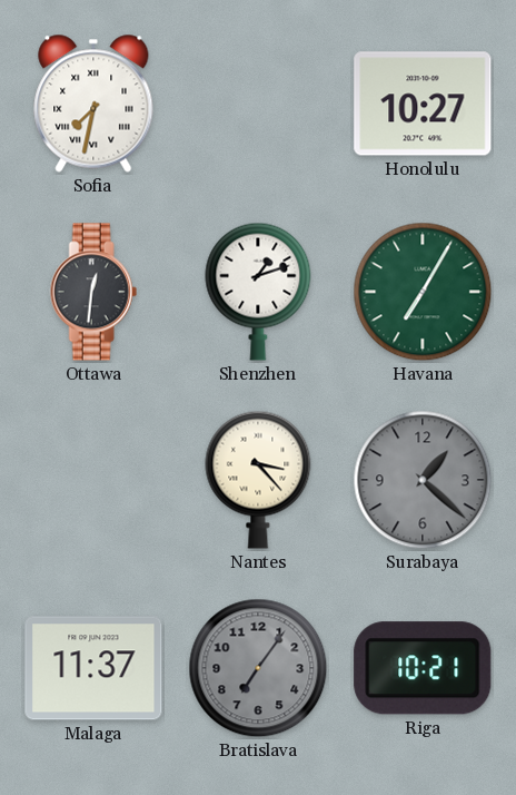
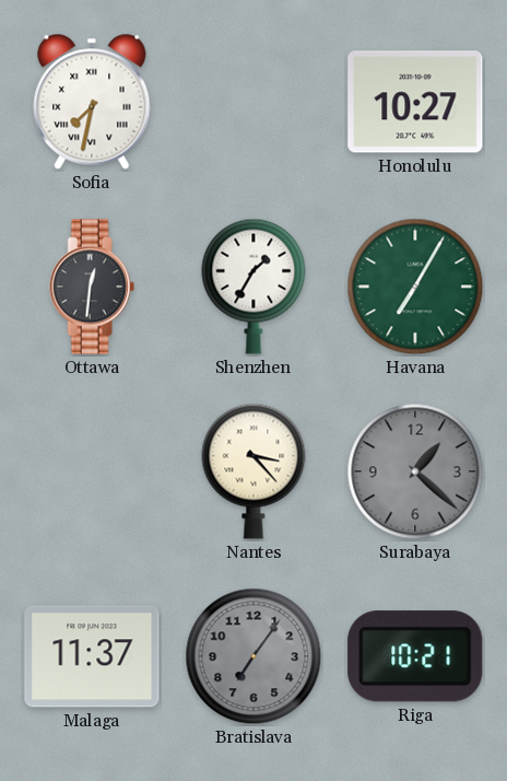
Shenzhen: 1:12 -> 1:35
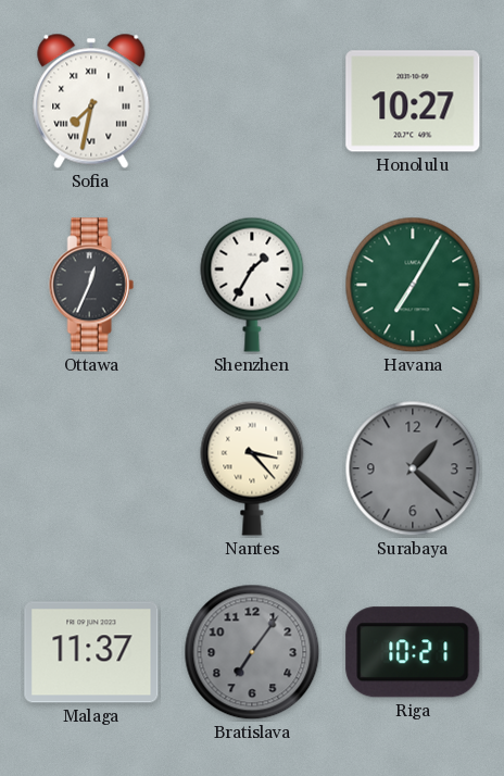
Ottawa: 12:31 -> 12:34
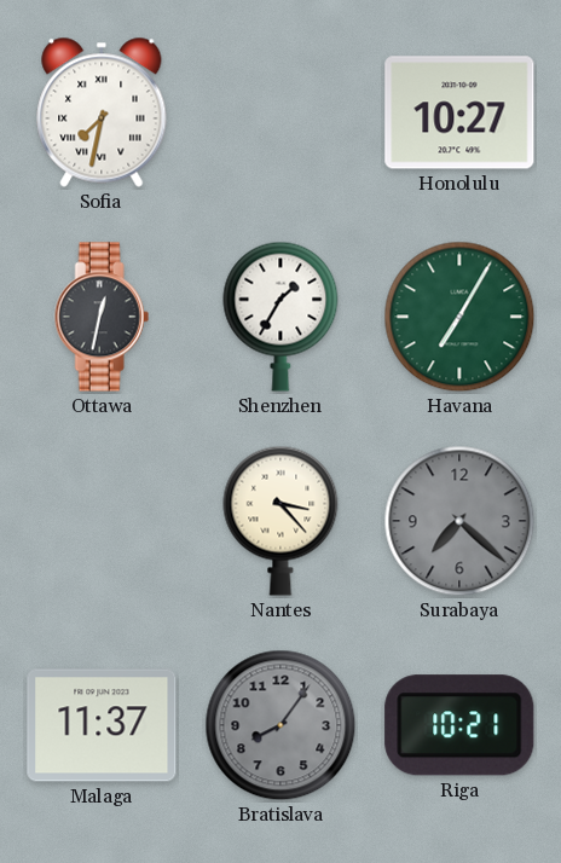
Ottawa: 12:34 -> 12:32
Surabaya: 1:22 -> 7:22
Bratislava: 7:06 -> 8:06
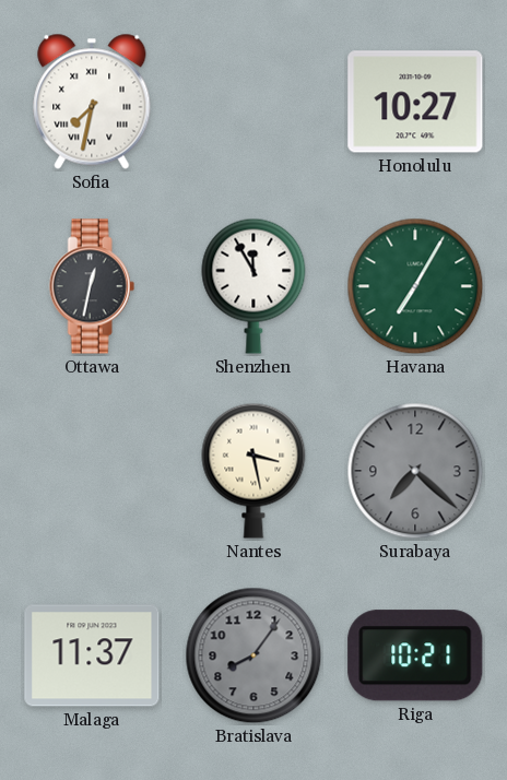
Shenzhen: 1:35 -> 11:55
Nantes: 3:23 -> 3:28
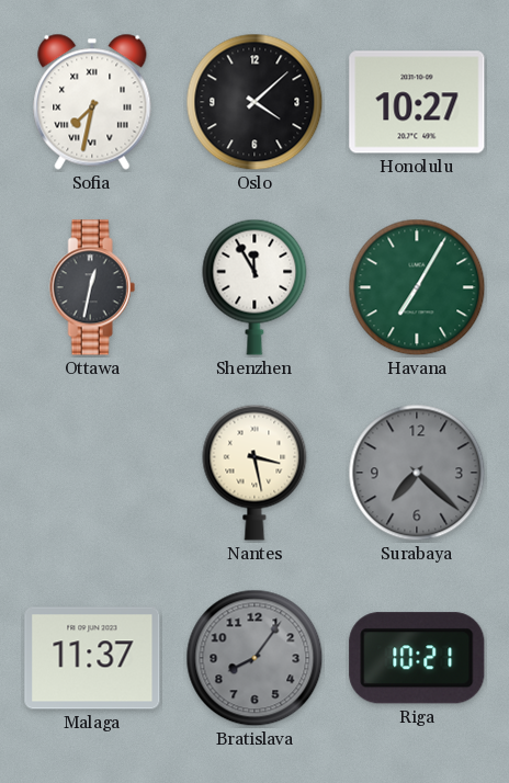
Oslo: none -> 4:08
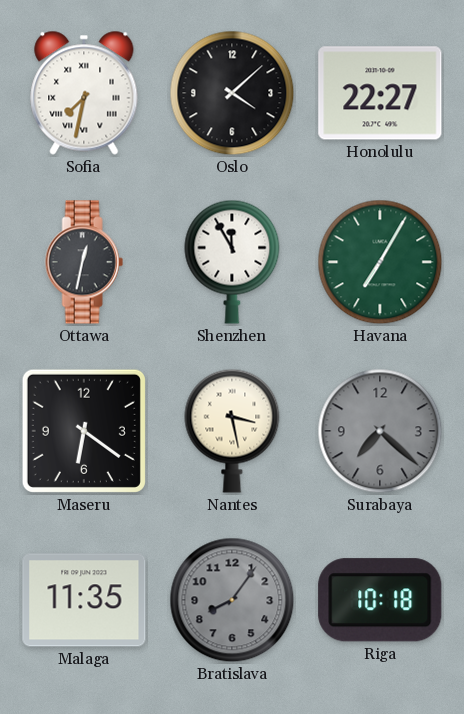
Honolulu: 10:27 -> 22:27
Maseru: none -> 6:21
Malaga: 11:37 -> 11:35
Riga: 10:21 -> 10:18
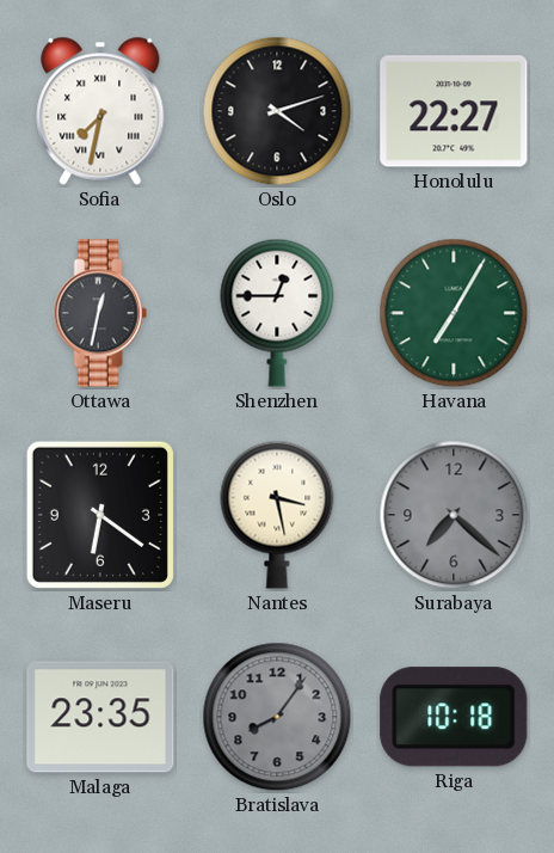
Oslo: 4:08 -> 4:12
Shenzhen: 11:55 -> 12:45
Malaga: 11:35 -> 23:35
